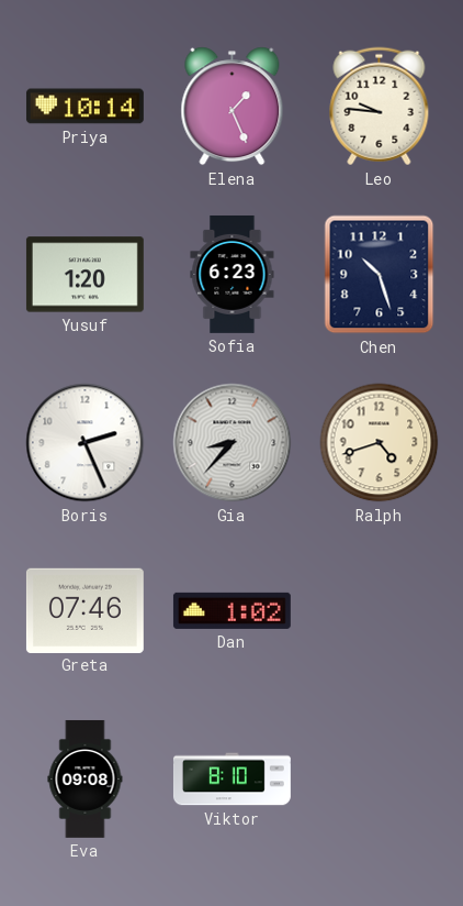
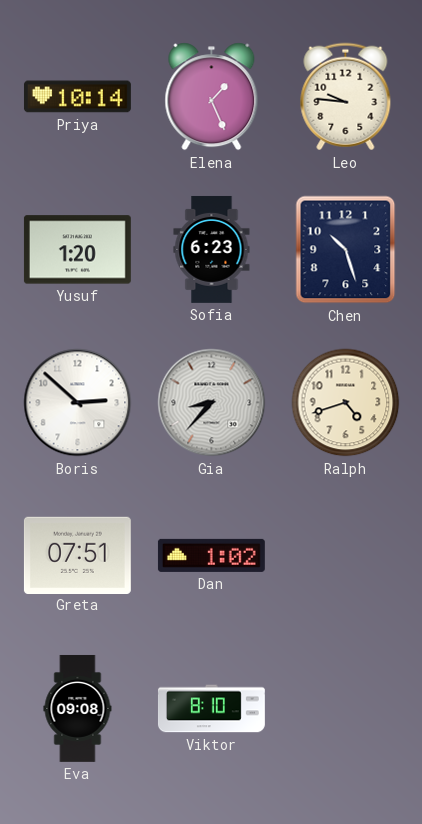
Boris: 2:26 -> 2:52
Greta: 07:46 -> 07:51
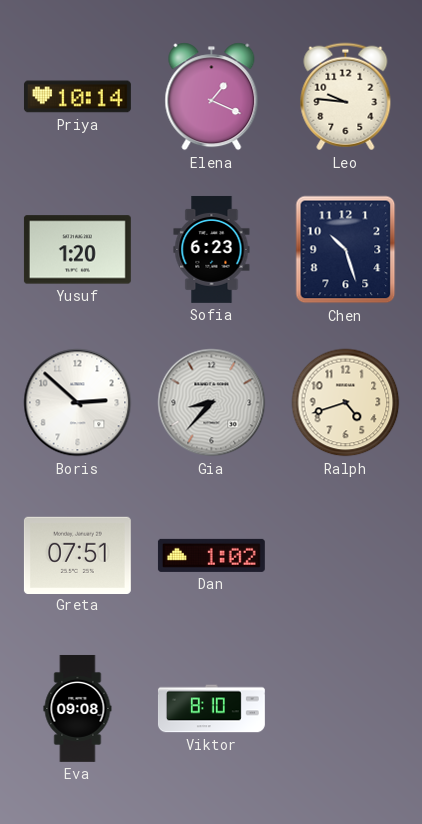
Elena: 1:26 -> 1:19
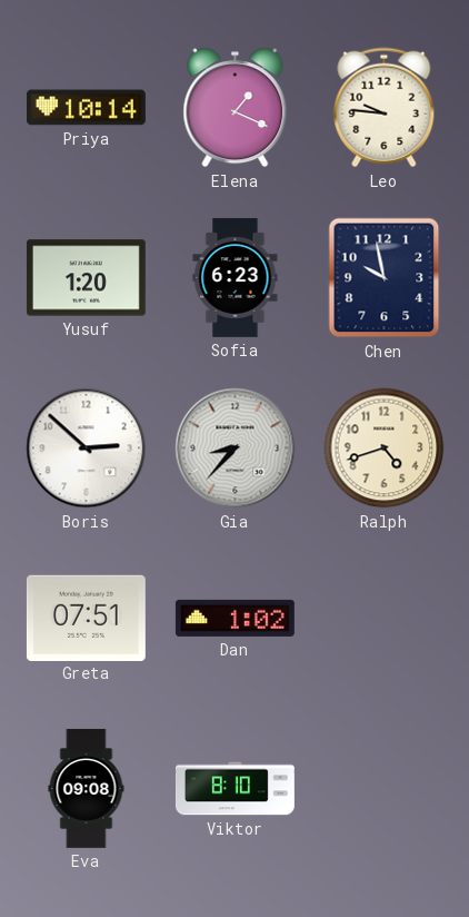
Chen: 10:27 -> 9:58
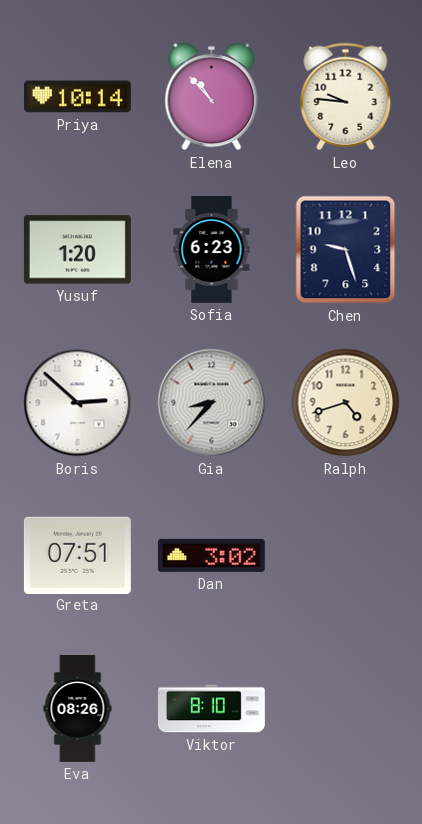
Elena: 1:19 -> 10:53
Chen: 9:58 -> 9:27
Dan: 1:02 -> 3:02
Eva: 09:08 -> 08:26
